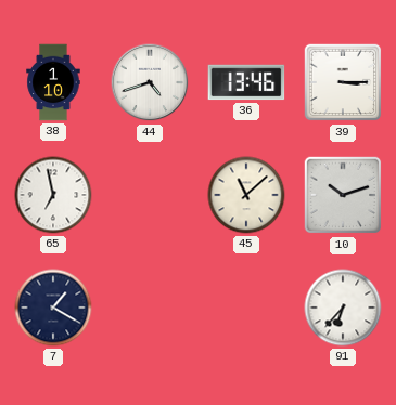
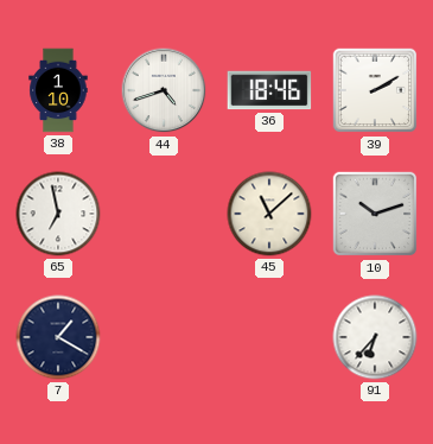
36: 13:46 -> 18:46
39: 3:15 -> 2:10
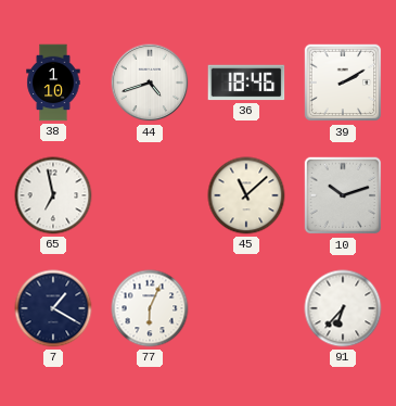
77: none -> 6:04
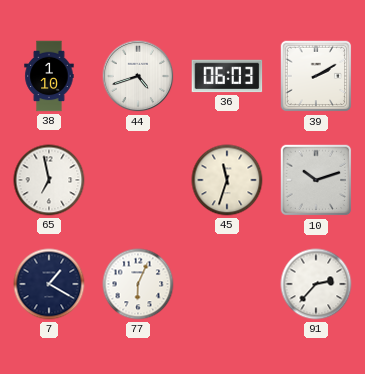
36: 18:46 -> 06:03
45: 11:08 -> 11:33
91: 6:37 -> 2:37
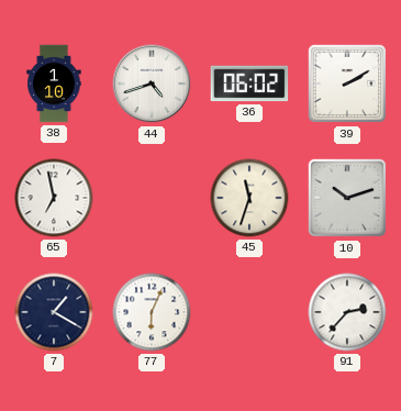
36: 06:03 -> 06:02
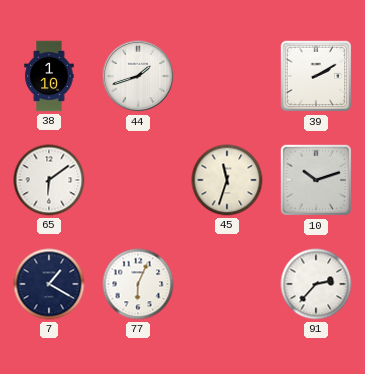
44: 4:42 -> 1:42
36: 06:02 -> none
65: 6:58 -> 6:09
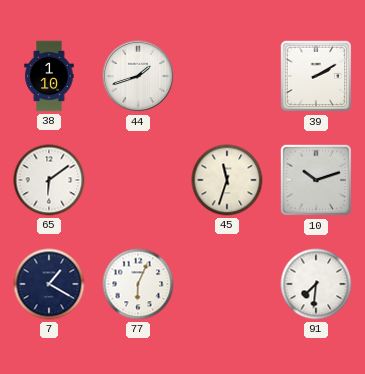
91: 2:37 -> 7:31
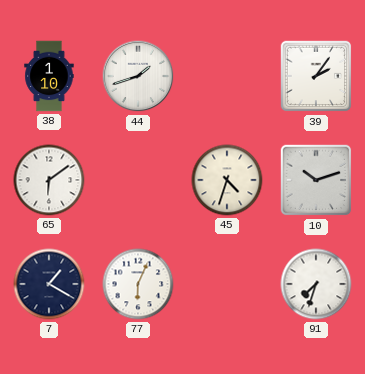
39: 2:10 -> 2:06
45: 11:33 -> 4:33
91: 7:31 -> 7:33
